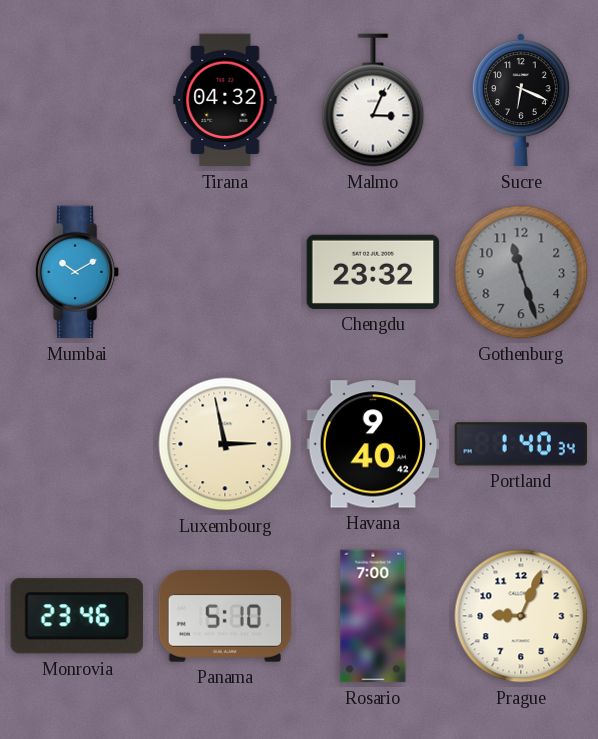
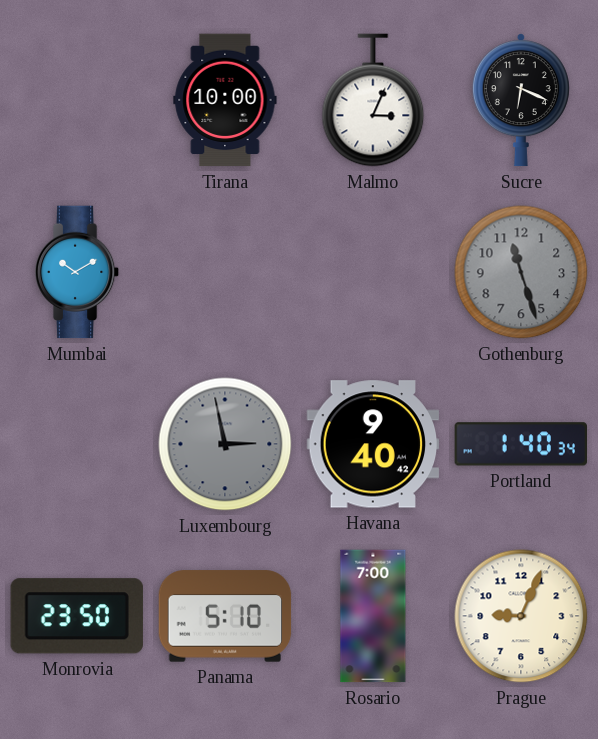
Tirana: 04:32 -> 10:00
Chengdu: 23:32 -> none
Luxembourg dial: cream -> grey
Monrovia: 23:46 -> 23:50
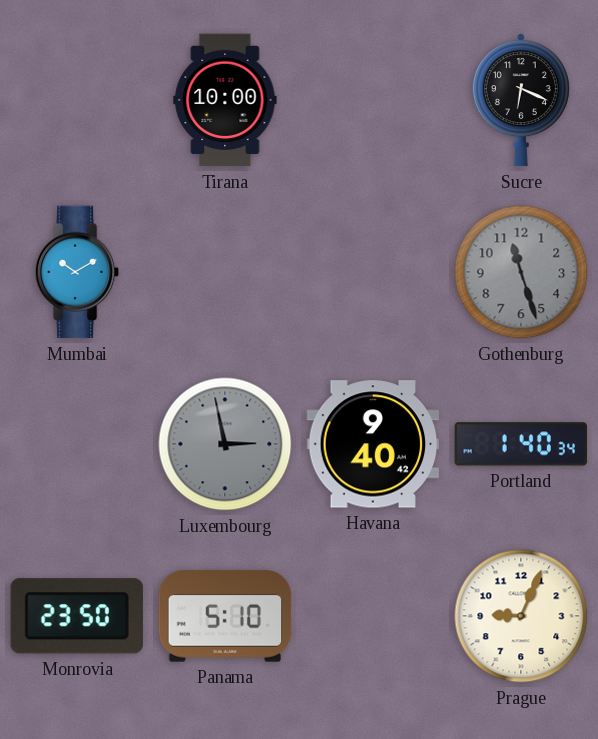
Malmo: 3:04 -> none
Rosario: 7:00 -> none
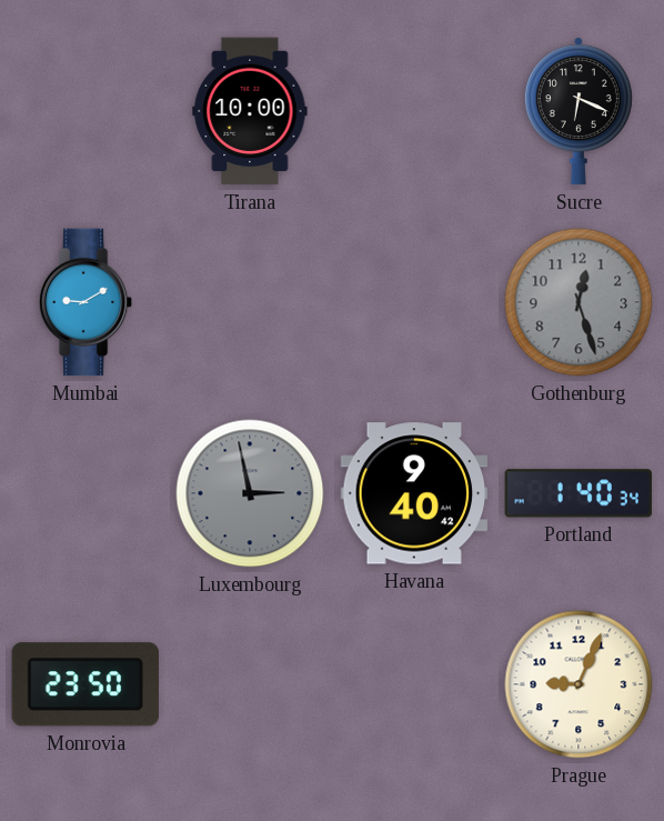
Mumbai: 10:10 -> 9:10
Gothenburg: 11:27 -> 12:27
Panama: 5:10 -> none
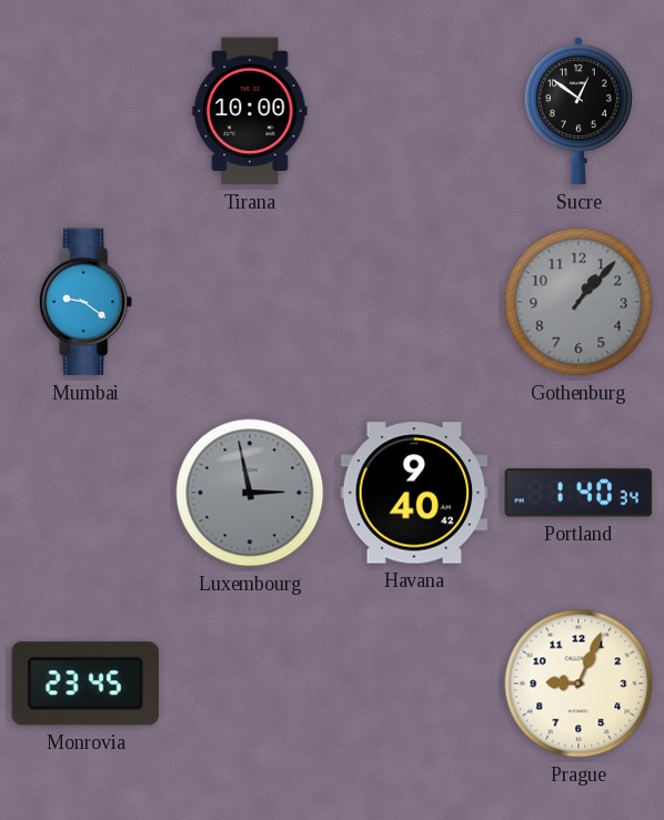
Sucre: 6:19 -> 12:51
Mumbai: 9:10 -> 9:21
Gothenburg: 12:27 -> 1:07
Monrovia: 23:50 -> 23:45
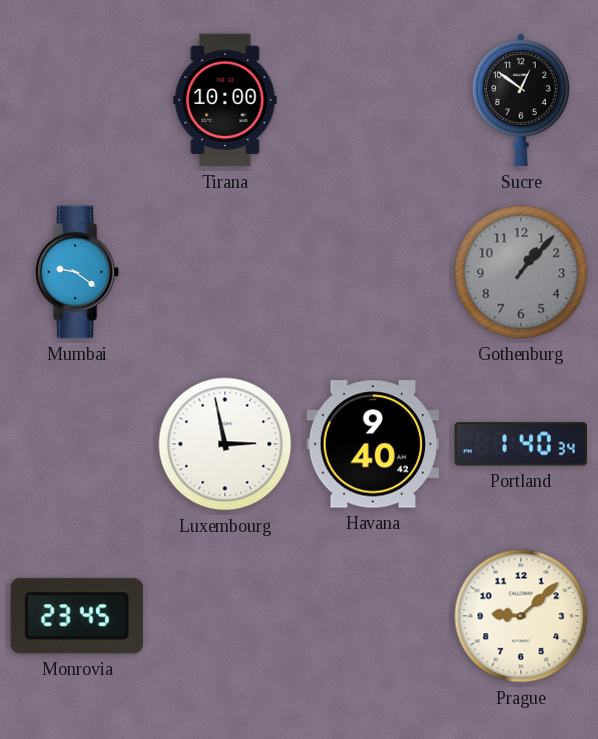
Luxembourg dial: grey -> white
Prague: 9:04 -> 9:08
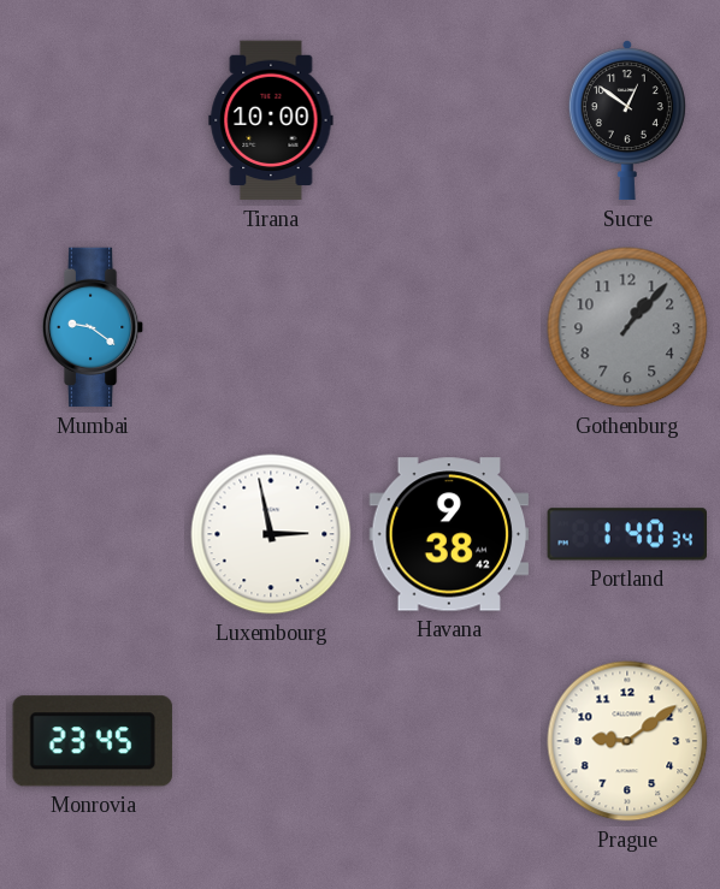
Havana: 9:40 -> 9:38
Prague: 9:08 -> 9:09
